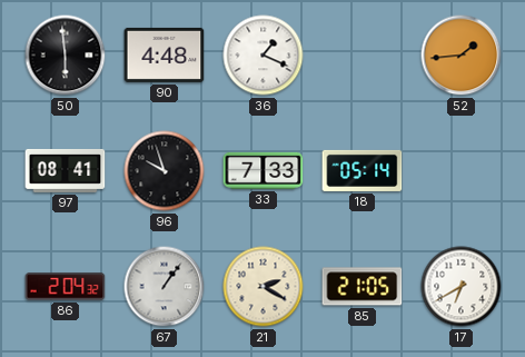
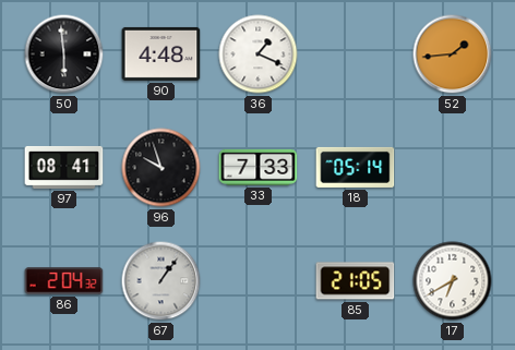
21: 2:20 -> none
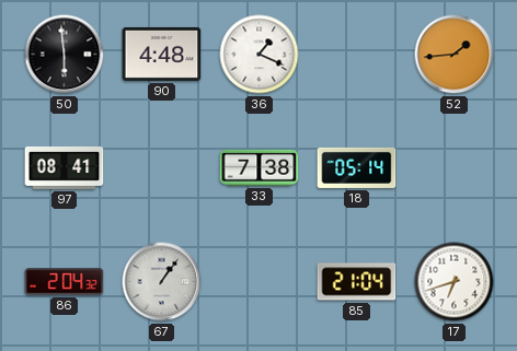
96: 9:57 -> none
33: 7:33 -> 7:38
85: 21:05 -> 21:04
17: 6:40 -> 6:42
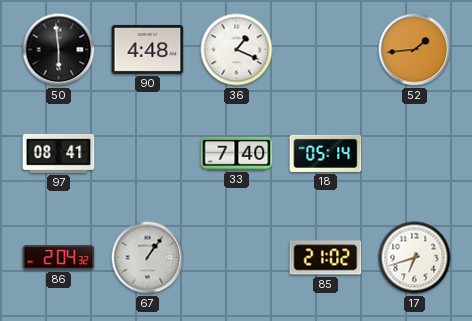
33: 7:38 -> 7:40
85: 21:04 -> 21:02
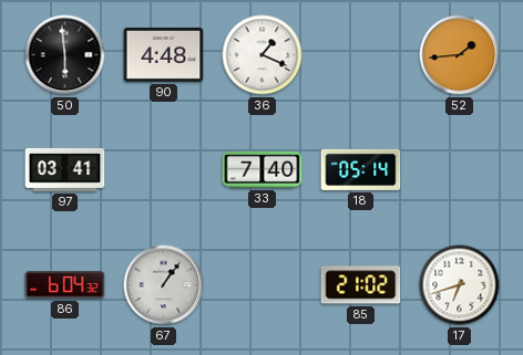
97: 08:41 -> 03:41
86: 2:04 -> 6:04
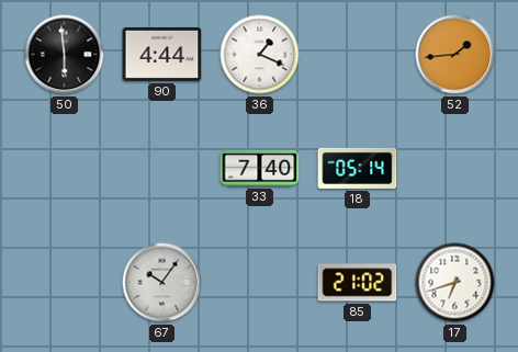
90: 4:48 -> 4:44
97: 03:41 -> none
86: 6:04 -> none
67: 1:06 -> 10:06
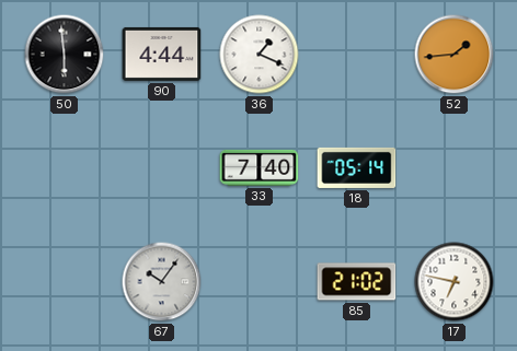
17: 6:42 -> 6:47
